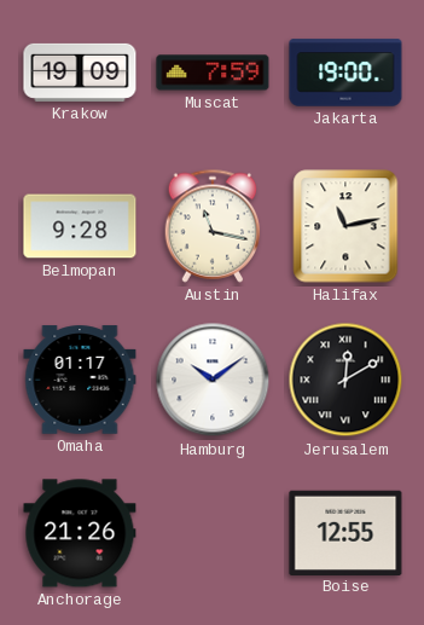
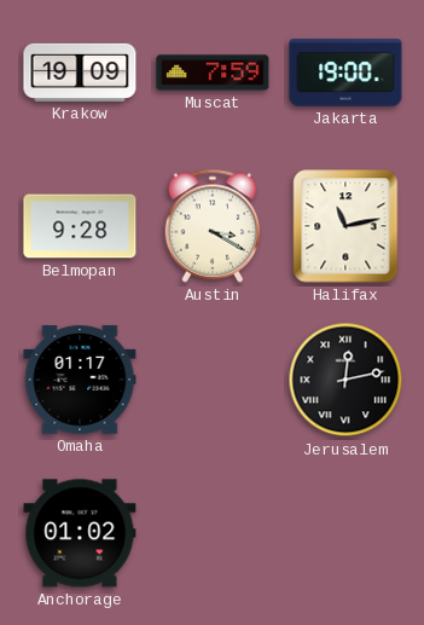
Austin: 11:17 -> 3:20
Hamburg: 10:09 -> none
Jerusalem: 12:10 -> 12:13
Anchorage: 21:26 -> 01:02
Boise: 12:55 -> none
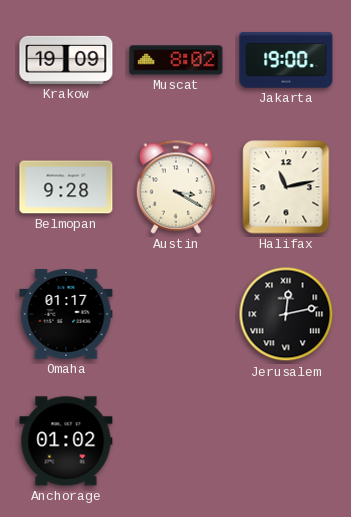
Muscat: 7:59 -> 8:02
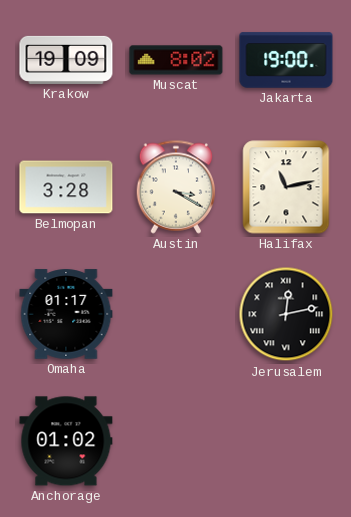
Belmopan: 9:28 -> 3:28
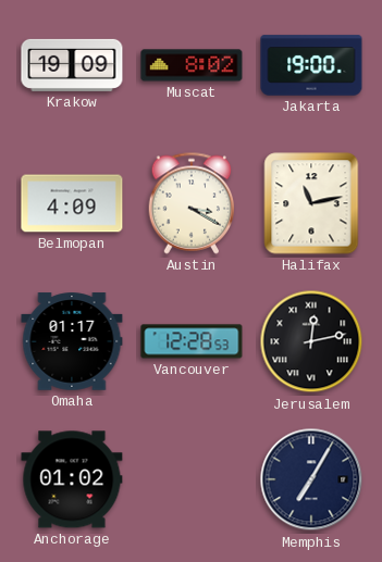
Belmopan: 3:28 -> 4:09
Vancouver: none -> 12:28
Memphis: none -> 7:05
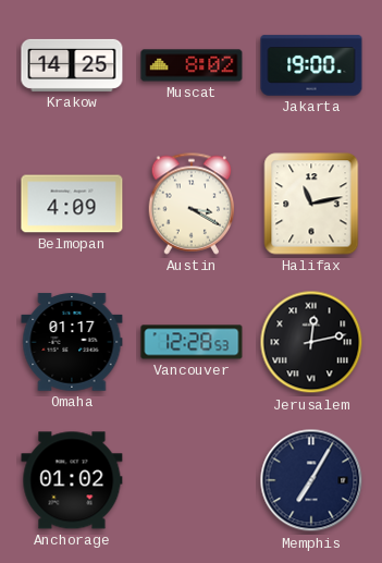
Krakow: 19:09 -> 14:25
